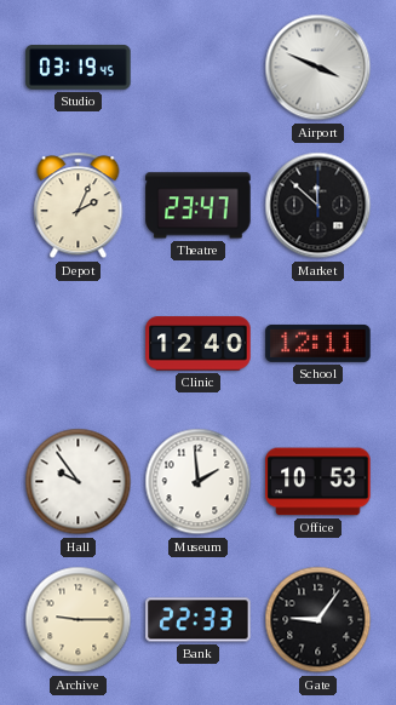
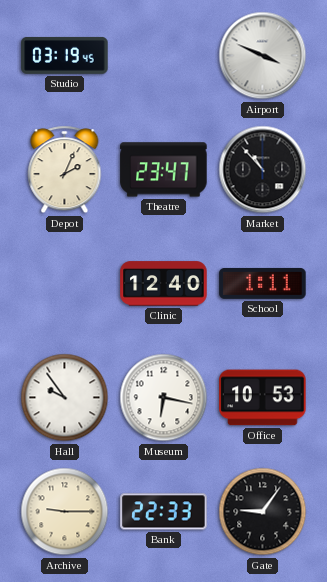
Market: 11:52 -> 10:53
School: 12:11 -> 1:11
Museum: 1:59 -> 6:17
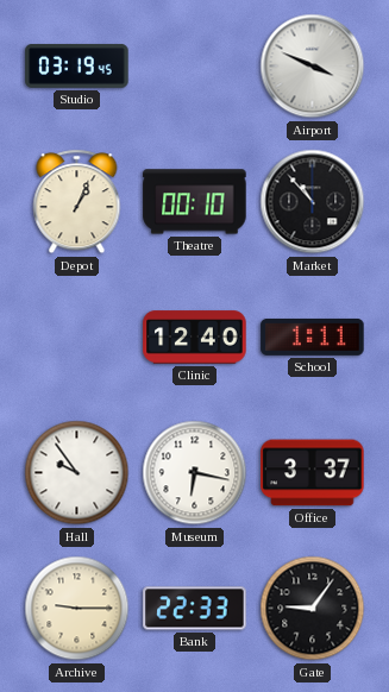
Depot: 2:04 -> 1:04
Theatre: 23:47 -> 00:10
Office: 10:53 -> 3:37
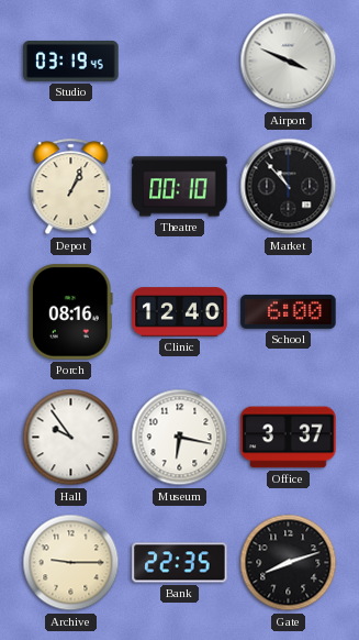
Porch: none -> 08:16
School: 1:11 -> 6:00
Bank: 22:33 -> 22:35
Gate: 9:06 -> 8:12
